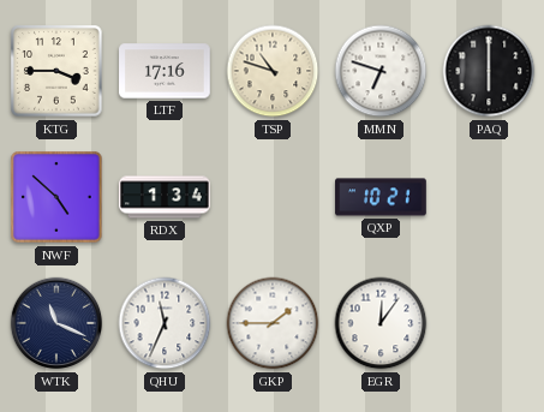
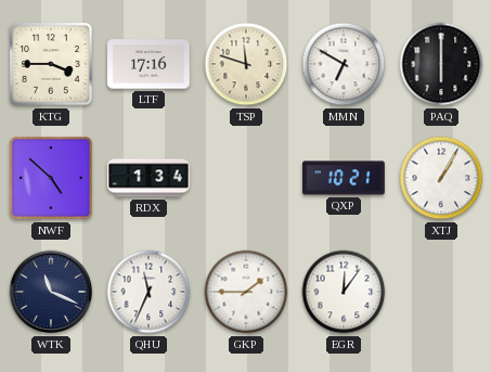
TSP: 10:48 -> 11:48
MMN: 6:48 -> 6:50
XTJ: none -> 1:05
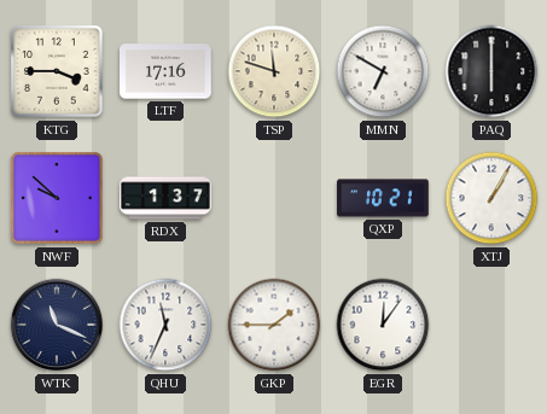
NWF: 4:52 -> 9:52
RDX: 1:34 -> 1:37
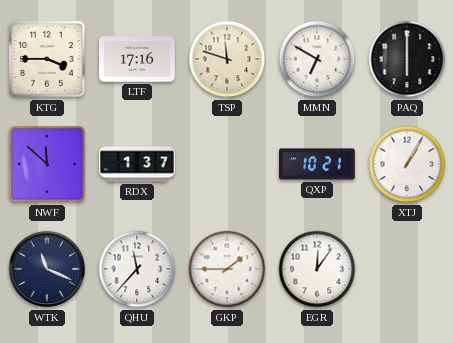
NWF: 9:52 -> 11:52
QHU: 11:34 -> 11:37
